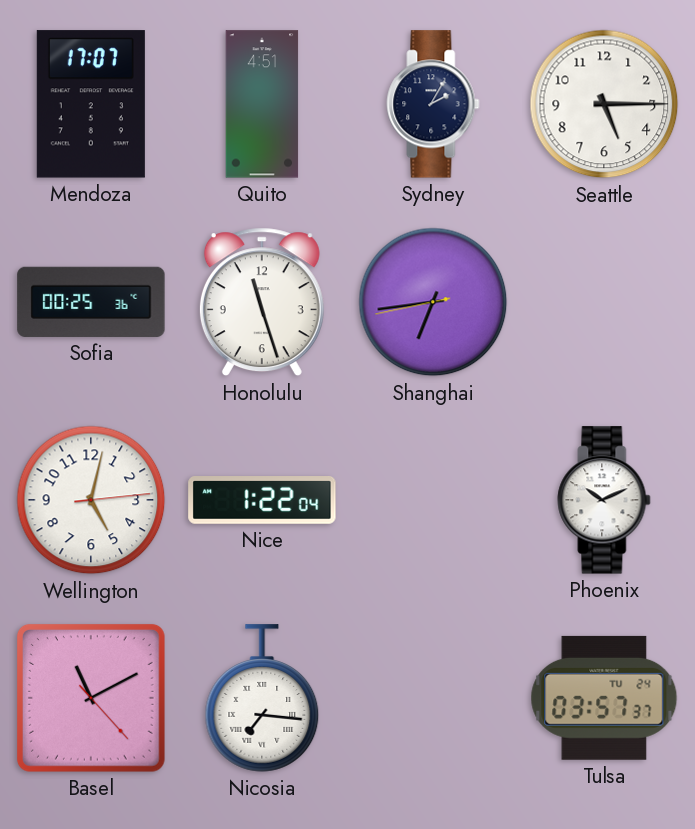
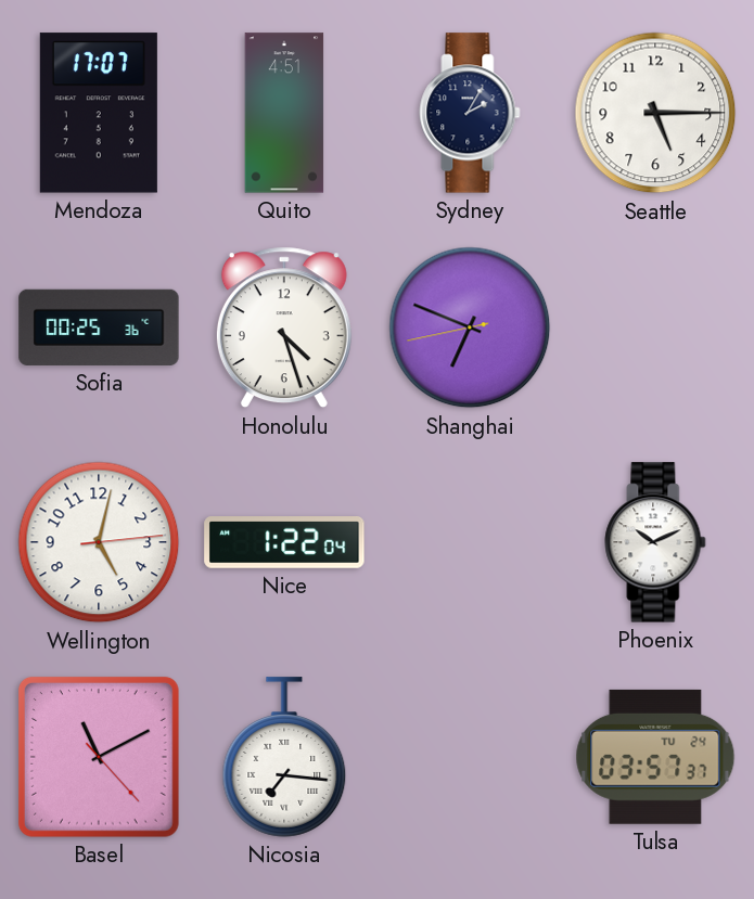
Honolulu: 11:27 -> 4:27
Shanghai: 6:43 -> 6:48
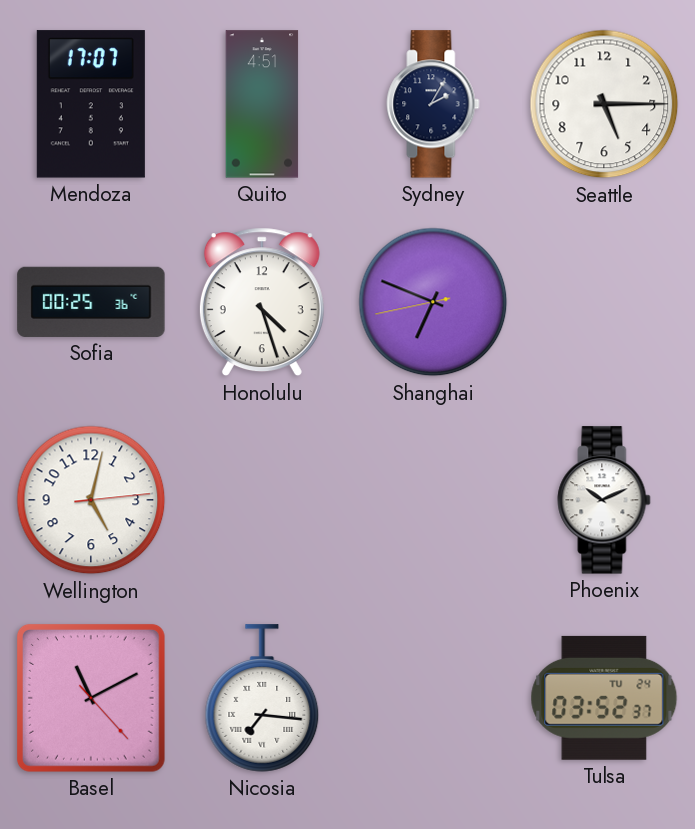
Nice: 1:22 -> none
Tulsa: 03:57 -> 03:52
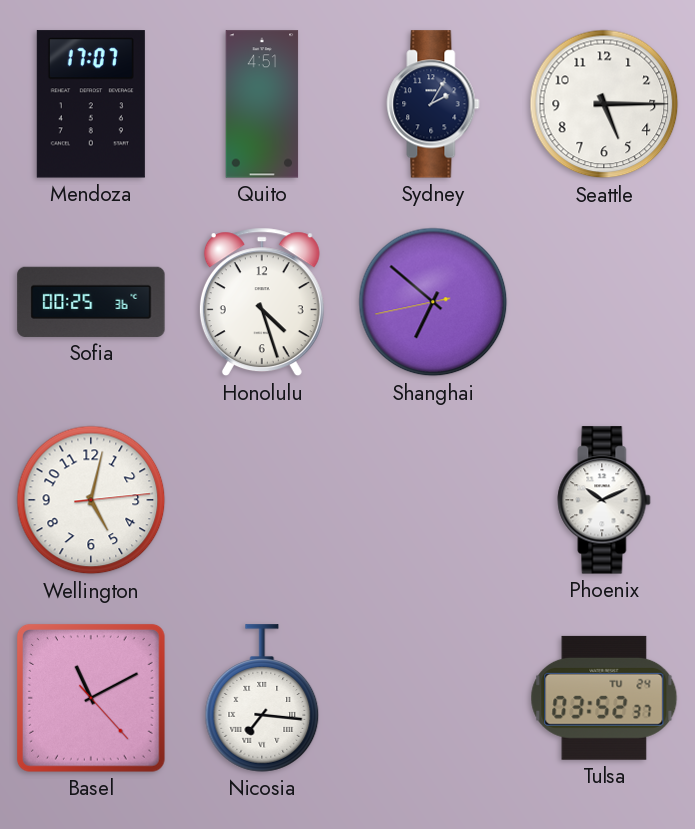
Shanghai: 6:48 -> 6:51
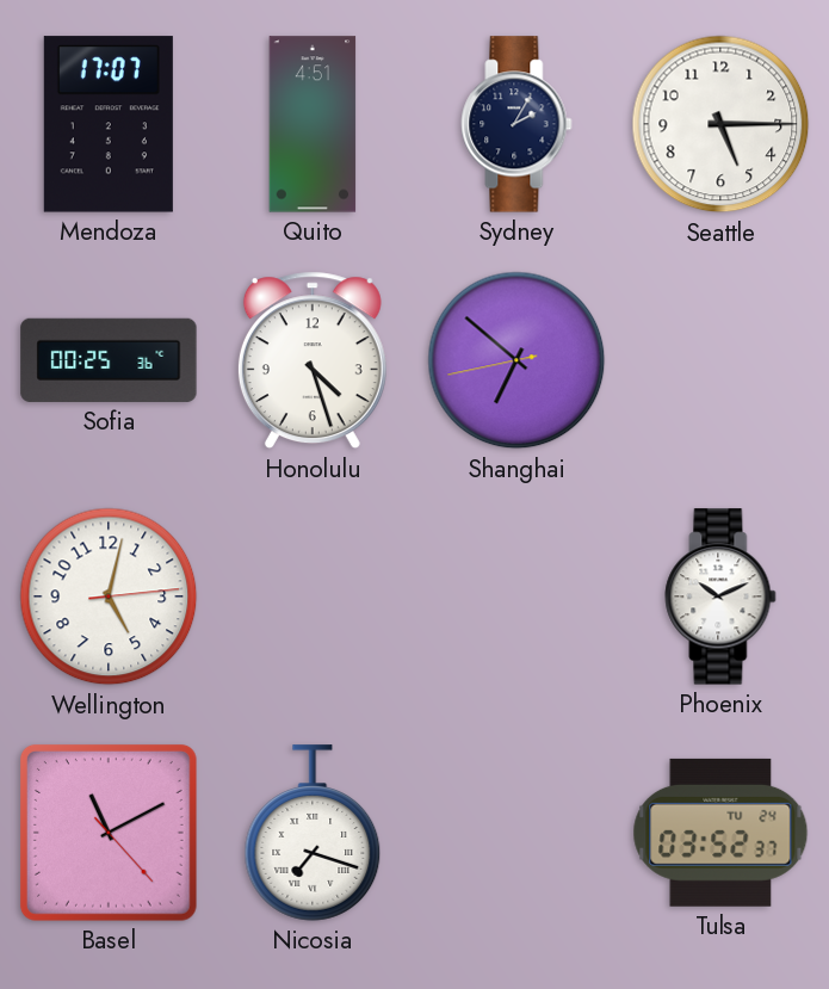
Nicosia: 7:16 -> 7:18
